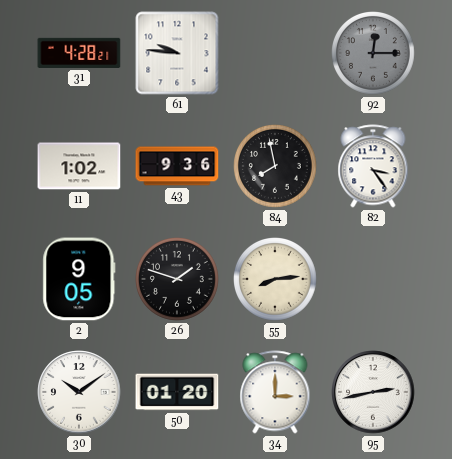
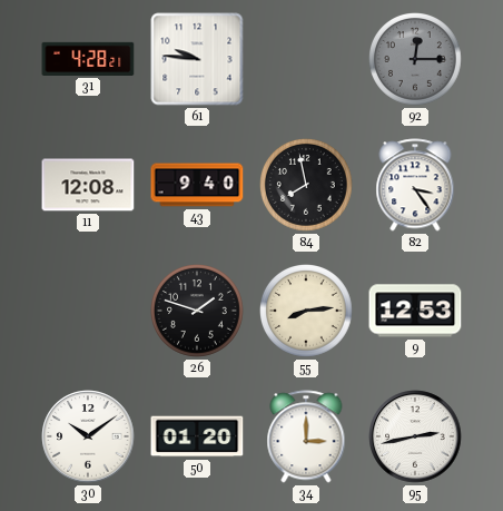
11: 1:02 -> 12:08
43: 9:36 -> 9:40
2: 9:05 -> none
9: none -> 12:53
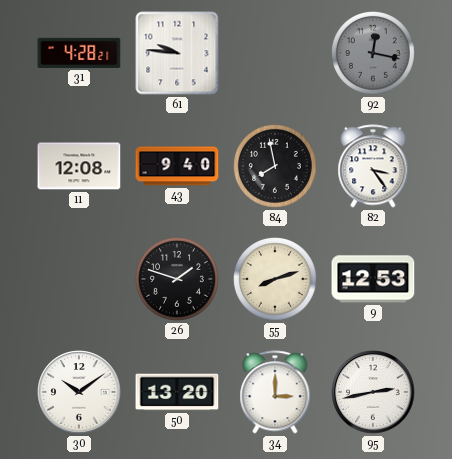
92: 12:15 -> 12:17
55: 8:14 -> 8:12
50: 01:20 -> 13:20
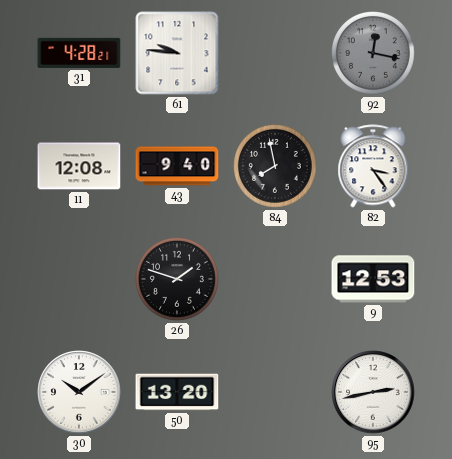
55: 8:12 -> none
34: 3:00 -> none
